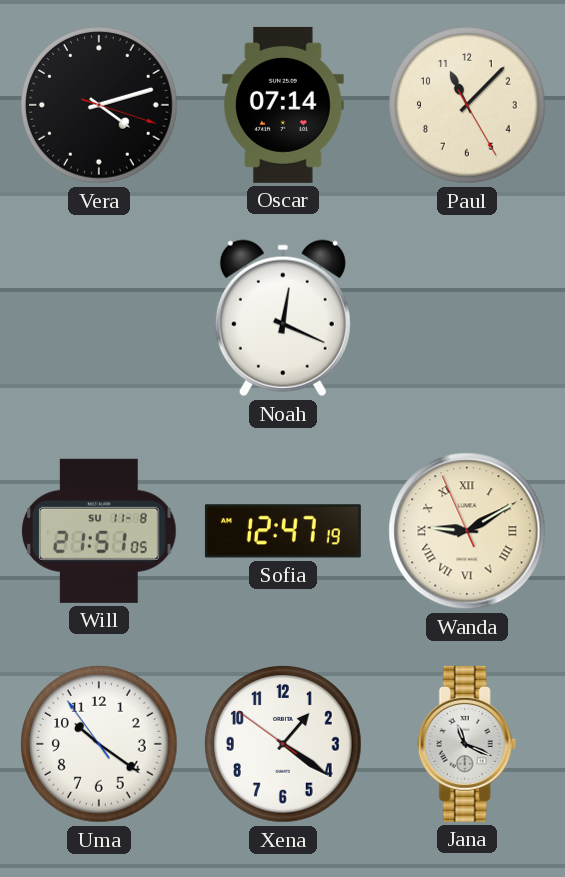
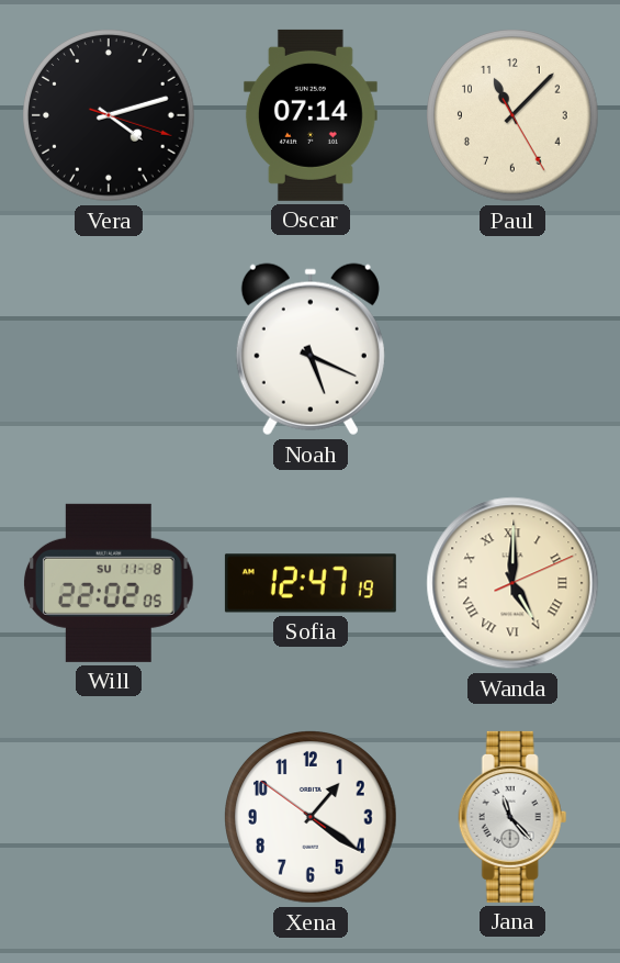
Noah: 12:19 -> 5:19
Will: 21:51 -> 22:02
Wanda: 9:09 -> 5:00
Uma: 10:20 -> none
Jana: 11:19 -> 11:23
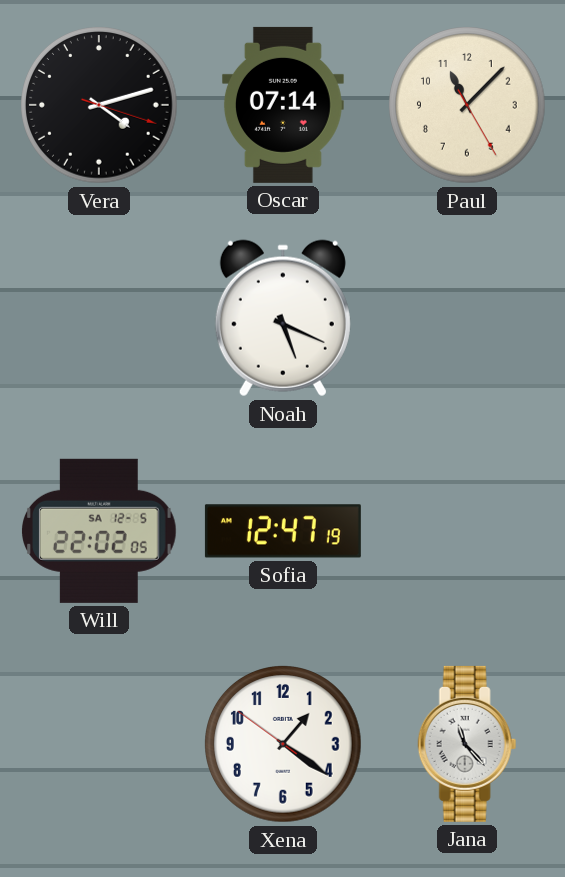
Will date: SU 11-8 -> SA 12-5
Wanda: 5:00 -> none
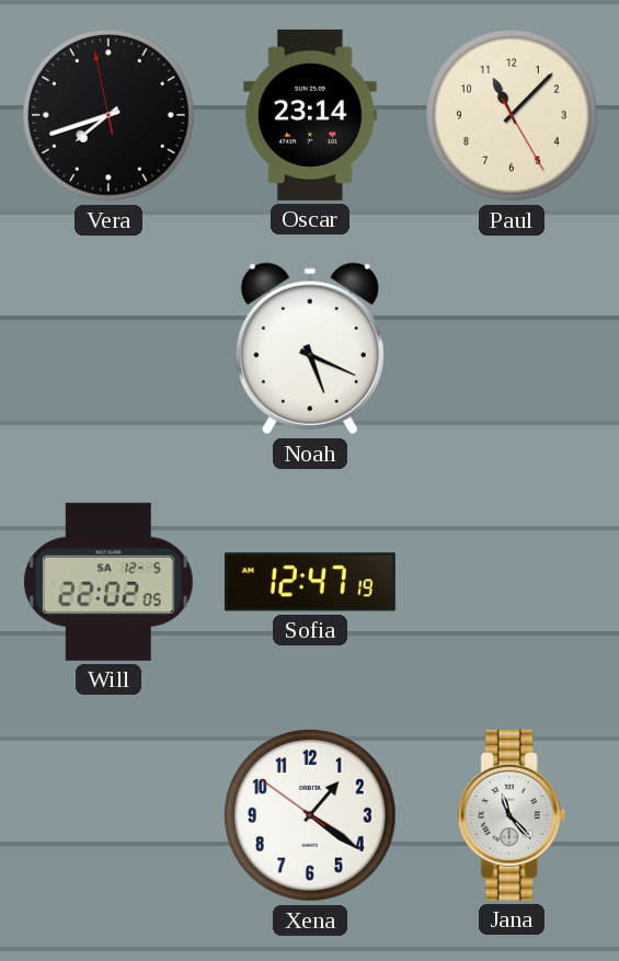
Vera: 4:12 -> 7:41
Oscar: 07:14 -> 23:14
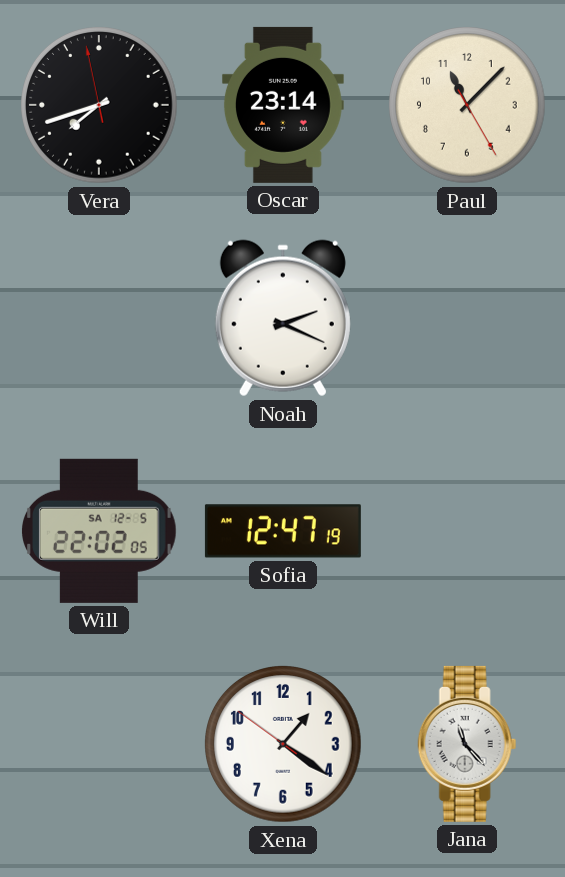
Noah: 5:19 -> 2:19
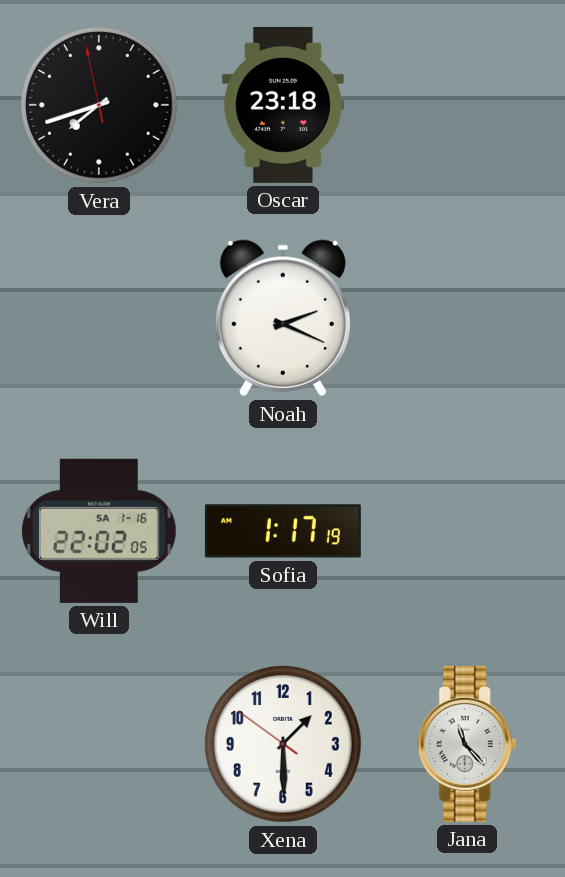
Oscar: 23:14 -> 23:18
Paul: 11:07 -> none
Will date: SA 12-5 -> SA 1-16
Sofia: 12:47 -> 1:17
Xena: 1:20 -> 1:29
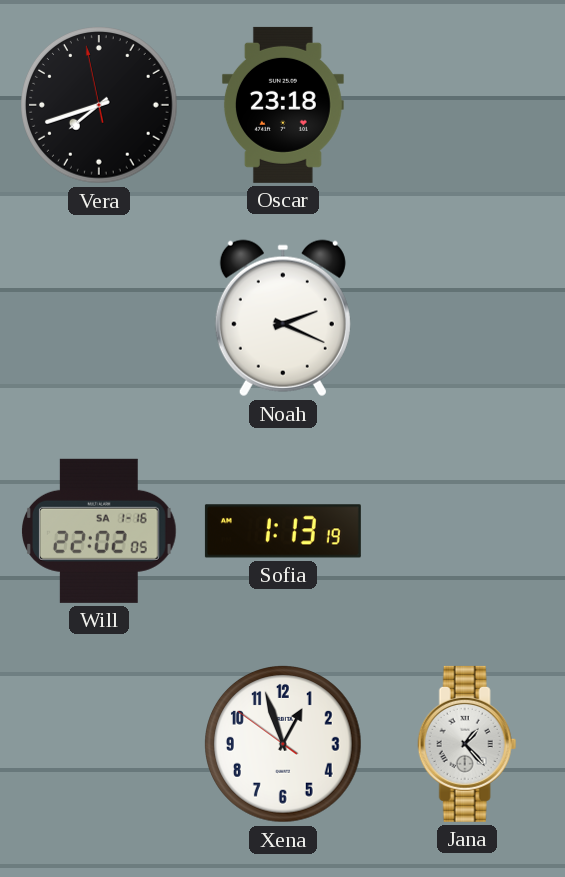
Sofia: 1:17 -> 1:13
Xena: 1:29 -> 12:56
Jana: 11:23 -> 1:23
